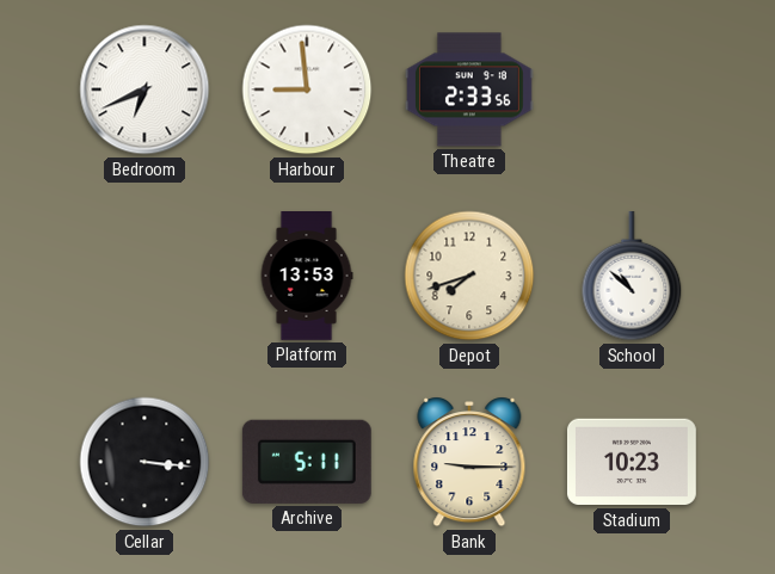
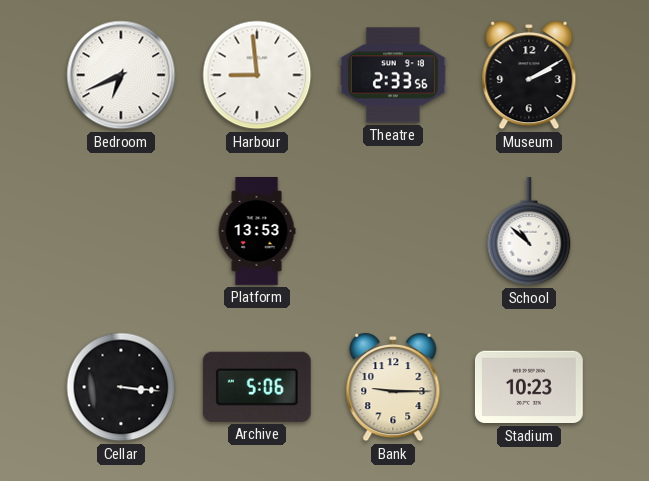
Museum: none -> 2:10
Depot: 7:42 -> none
Archive: 5:11 -> 5:06
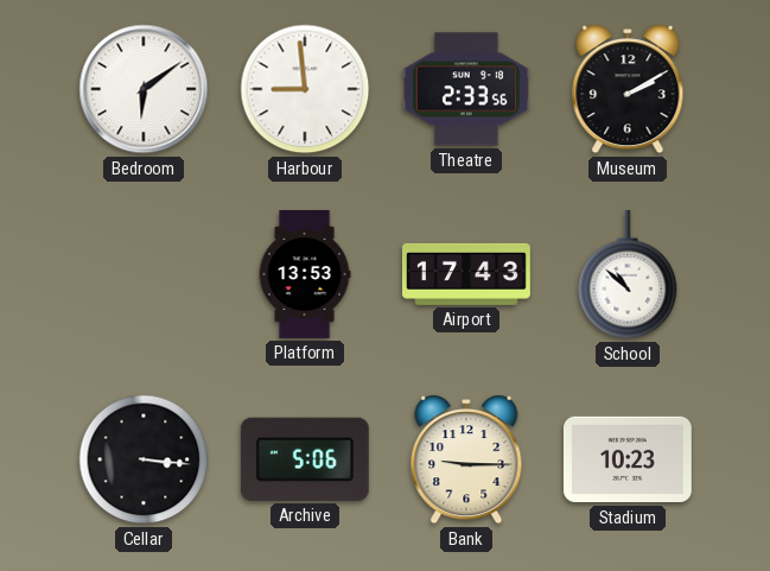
Bedroom: 6:41 -> 6:09
Airport: none -> 17:43
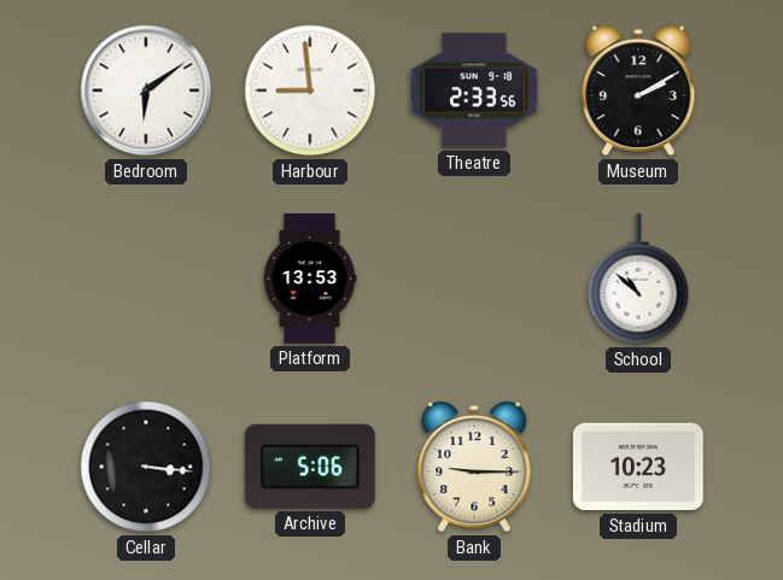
Airport: 17:43 -> none
